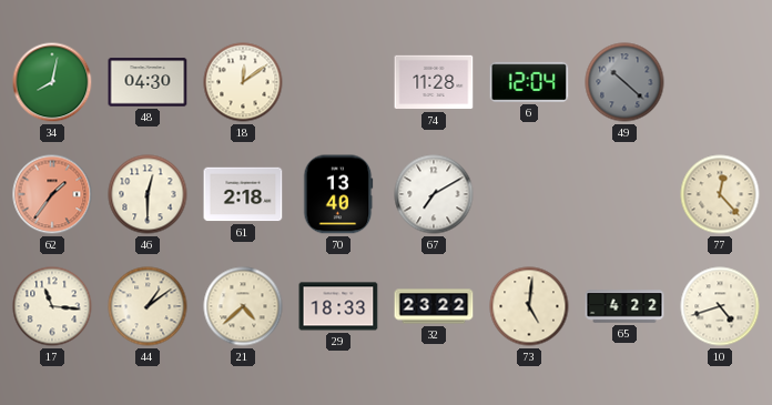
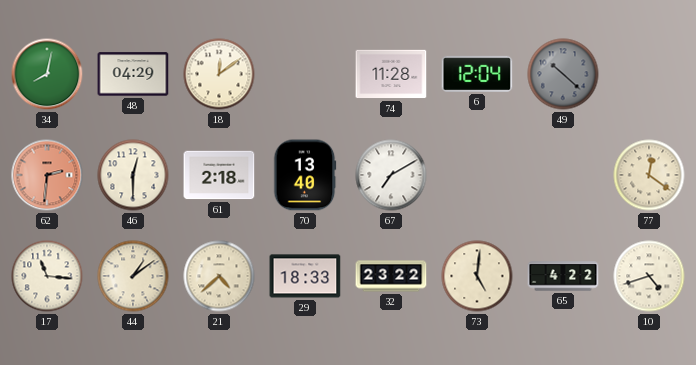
48: 04:30 -> 04:29
62: 1:36 -> 2:31
77: 12:23 -> 12:21
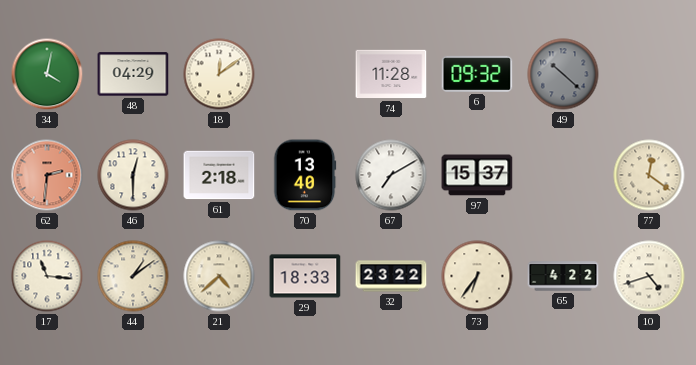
34: 8:02 -> 4:02
6: 12:04 -> 09:32
97: none -> 15:37
73: 5:01 -> 6:36
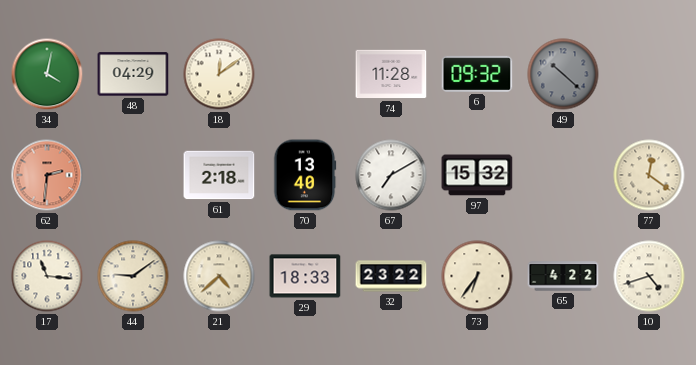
46: 12:30 -> none
97: 15:37 -> 15:32
44: 1:09 -> 9:09
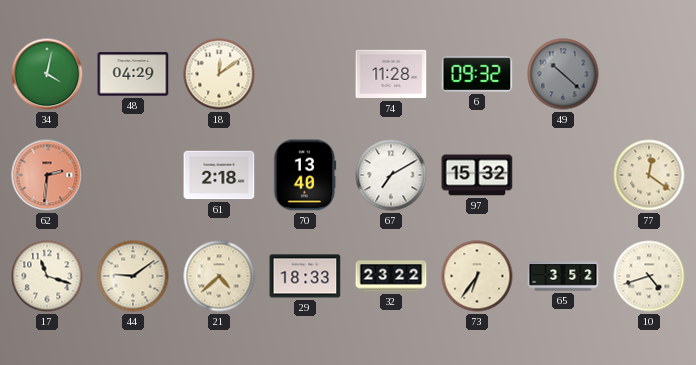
17: 11:16 -> 11:18
65: 4:22 -> 3:52
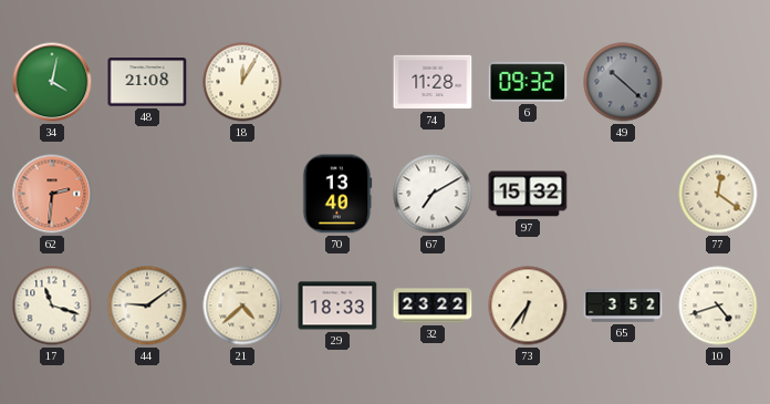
48: 04:29 -> 21:08
18: 12:09 -> 12:05
61: 2:18 -> none
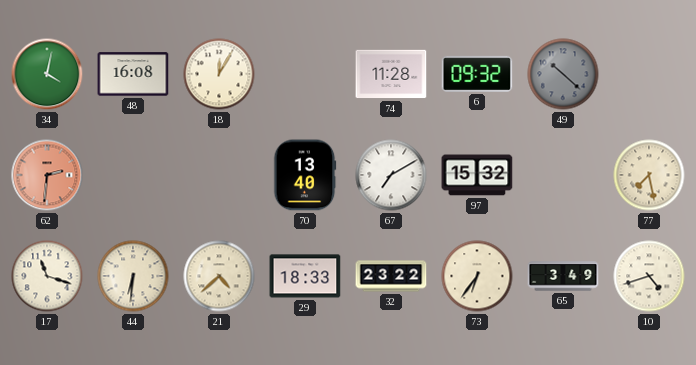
48: 21:08 -> 16:08
77: 12:21 -> 7:28
44: 9:09 -> 6:31
65: 3:52 -> 3:49
